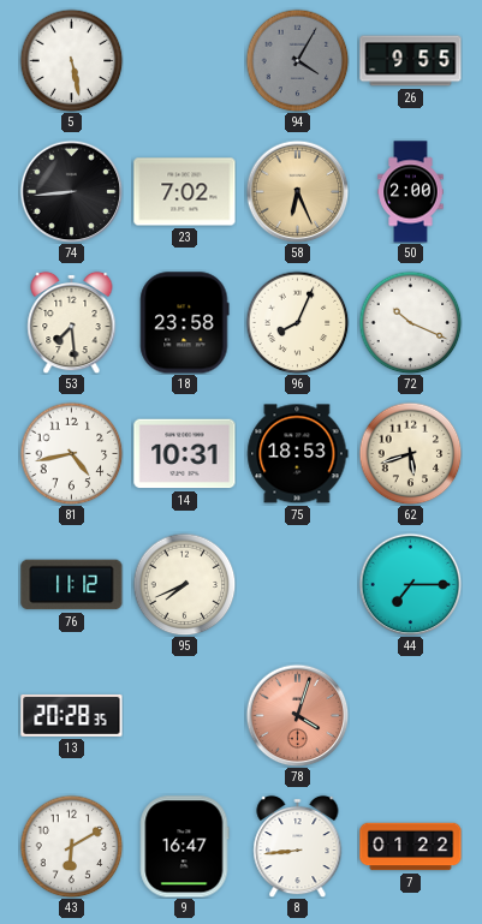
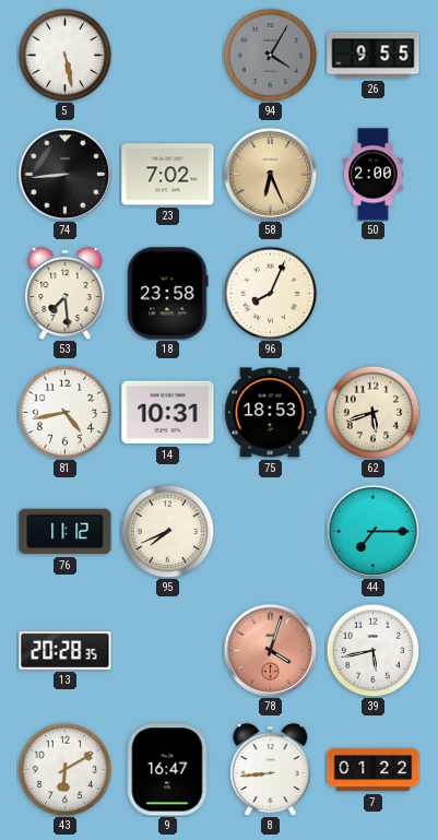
72: 10:19 -> none
39: none -> 5:43
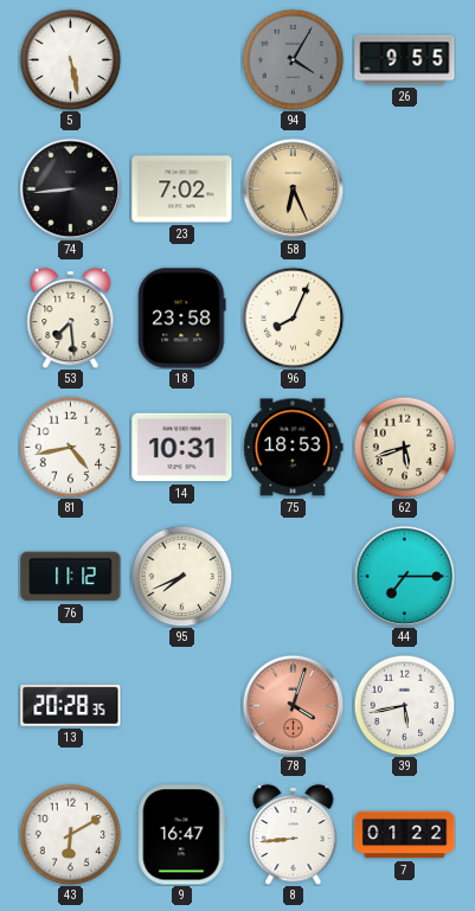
50: 2:00 -> none
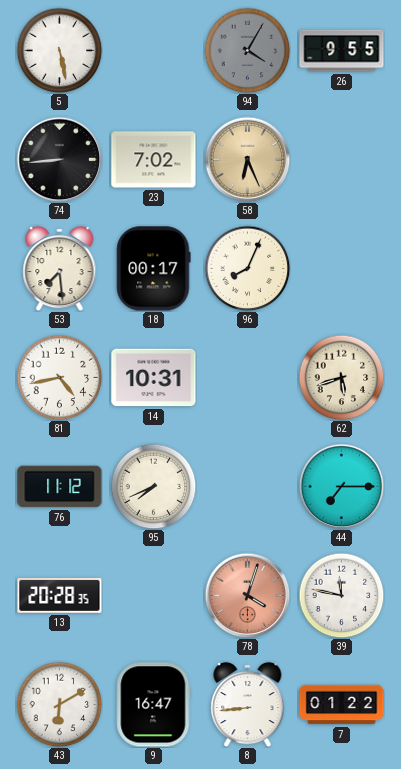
18: 23:58 -> 00:17
75: 18:53 -> none
39: 5:43 -> 11:47
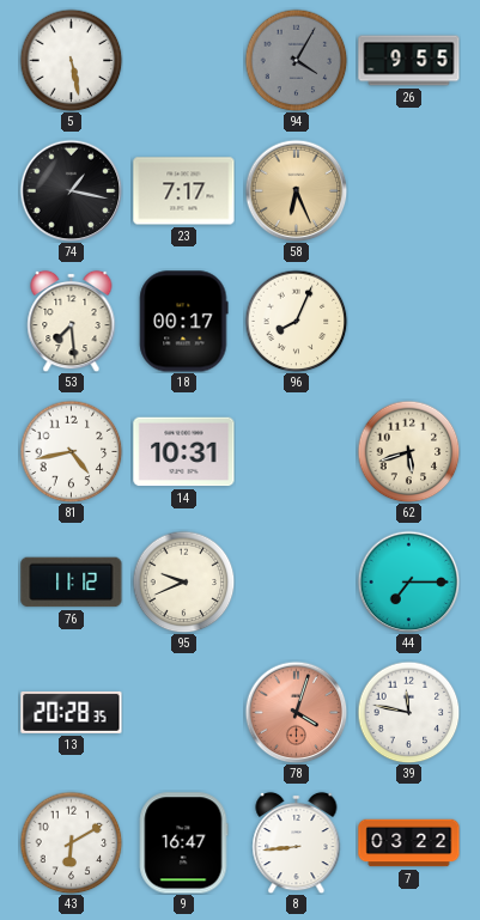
74: 8:44 -> 1:17
23: 7:02 -> 7:17
95: 7:41 -> 9:41
7: 01:22 -> 03:22
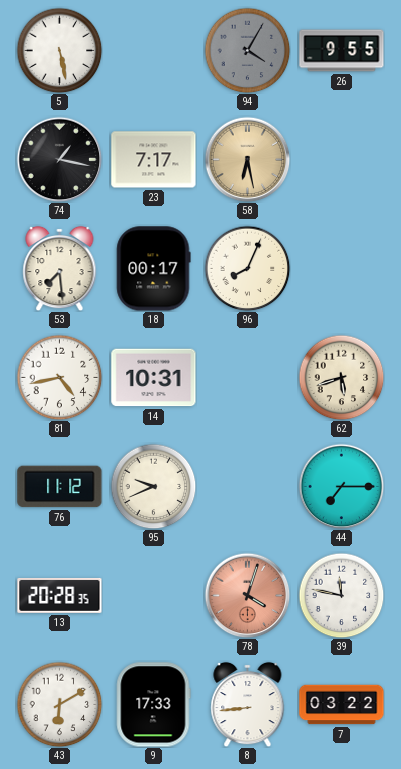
58: 6:26 -> 6:28
9: 16:47 -> 17:33
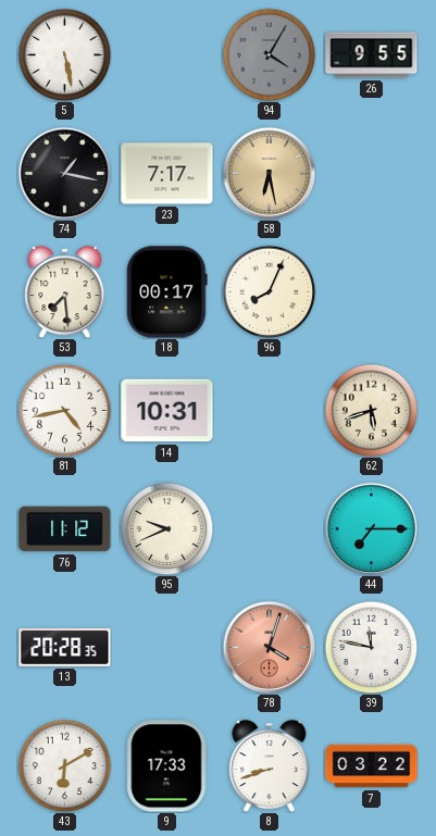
8: 8:44 -> 8:42
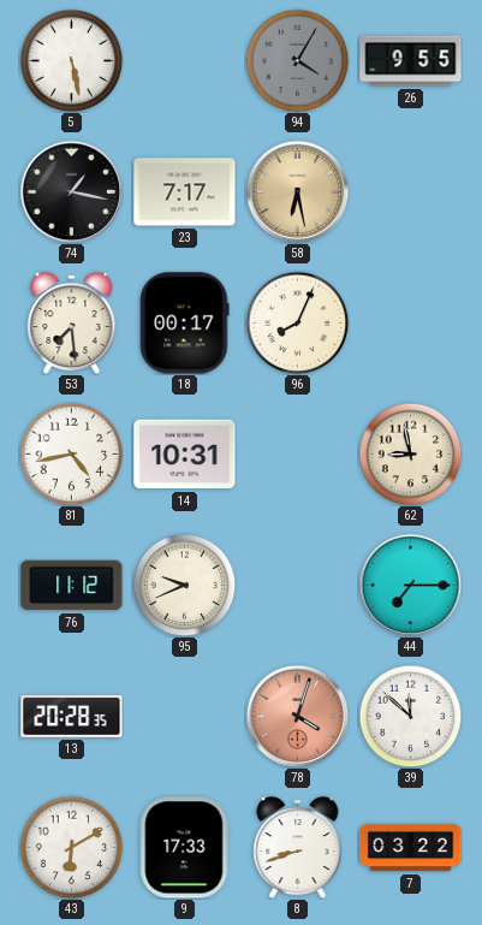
62: 5:42 -> 8:58
39: 11:47 -> 11:52
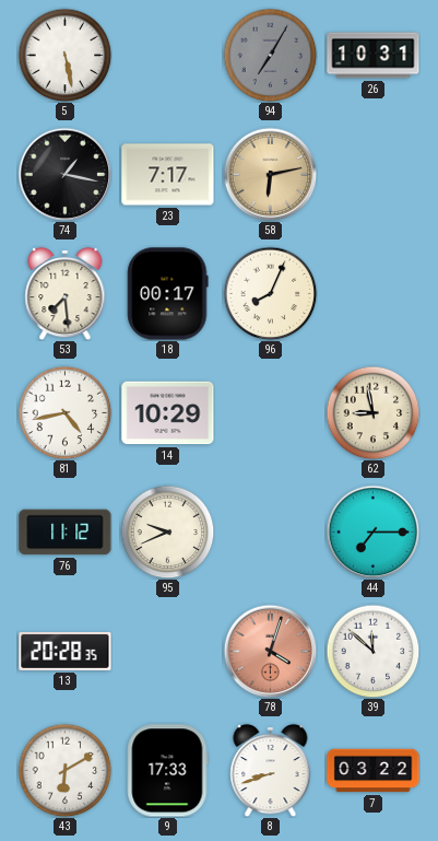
94: 4:05 -> 7:05
26: 9:55 -> 10:31
58: 6:28 -> 6:13
14: 10:31 -> 10:29
